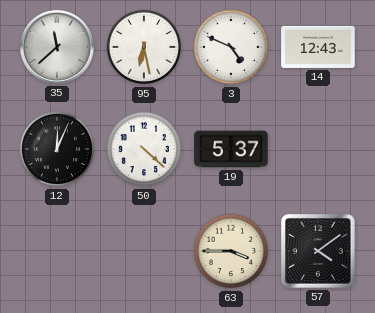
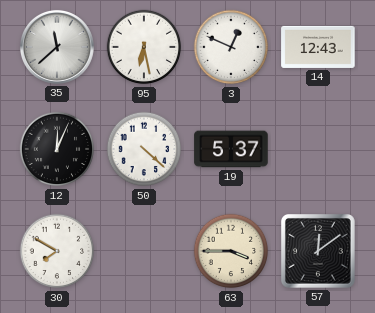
3: 4:49 -> 12:49
30: none -> 7:50
57: 4:09 -> 12:09
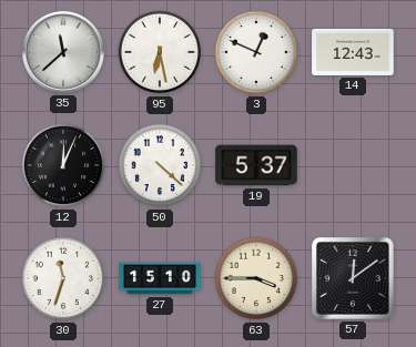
30: 7:50 -> 11:33
27: none -> 15:10
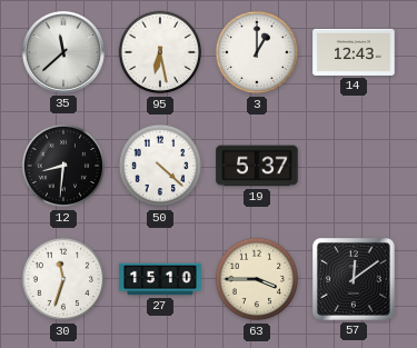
3: 12:49 -> 1:00
12: 12:04 -> 8:31
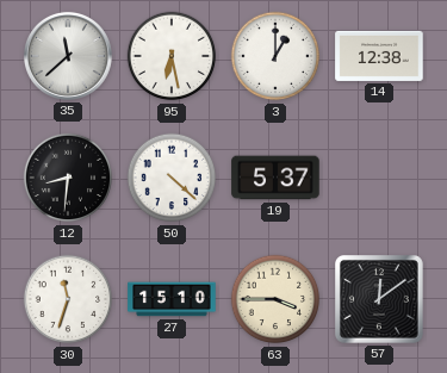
14: 12:43 -> 12:38
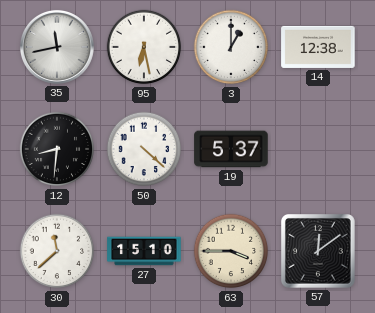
35: 11:38 -> 11:43
30: 11:33 -> 11:38
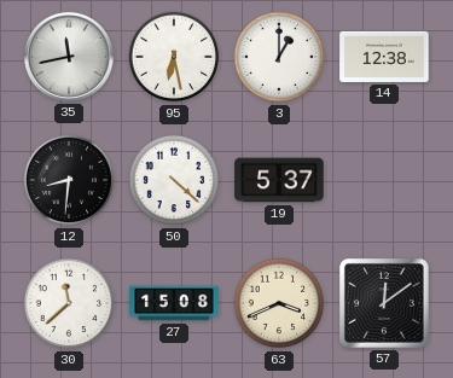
27: 15:10 -> 15:08
63: 3:45 -> 3:41
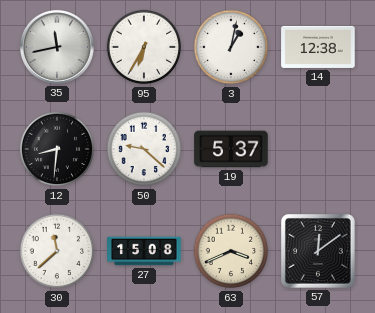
95: 6:28 -> 6:35
3: 1:00 -> 1:02
50: 4:22 -> 9:22
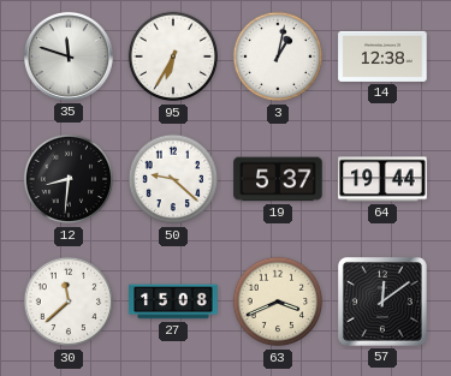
35: 11:43 -> 11:48
64: none -> 19:44
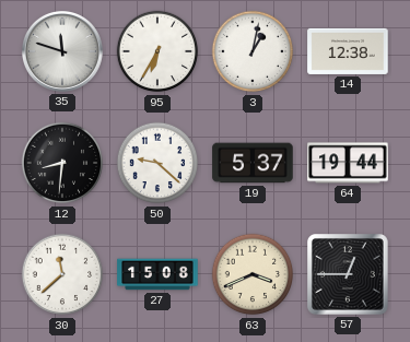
57: 12:09 -> 12:45
